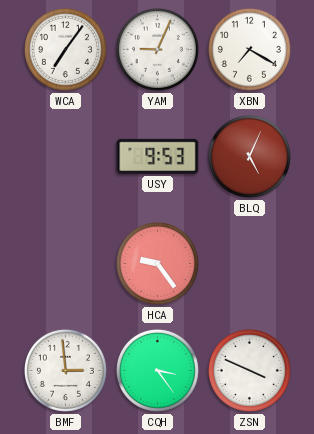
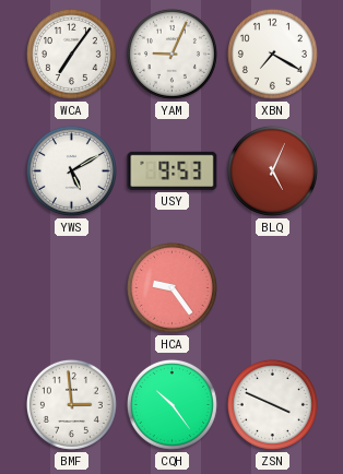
YWS: none -> 5:10
CQH: 3:24 -> 10:24
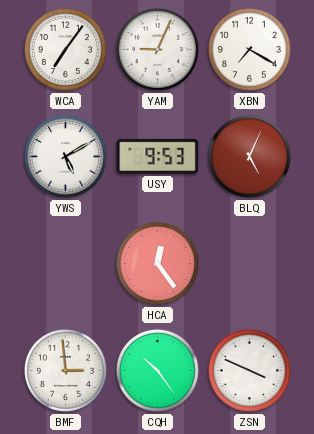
HCA: 9:24 -> 12:24
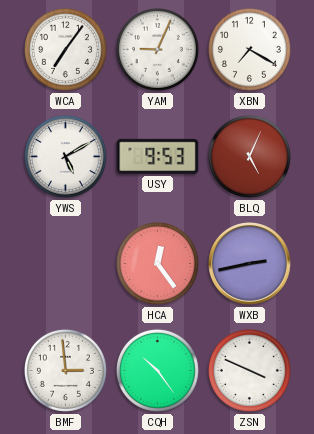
WXB: none -> 2:43
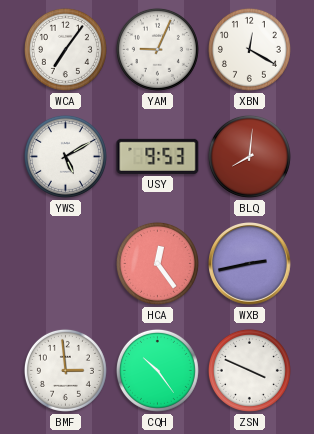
XBN: 7:20 -> 12:20
BLQ: 5:04 -> 8:01
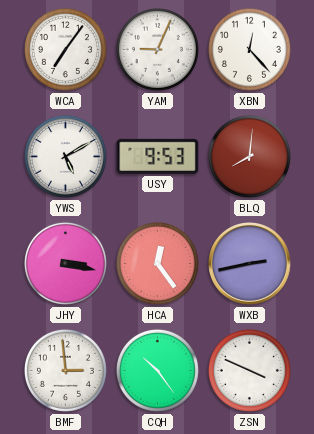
XBN: 12:20 -> 12:23
JHY: none -> 3:17
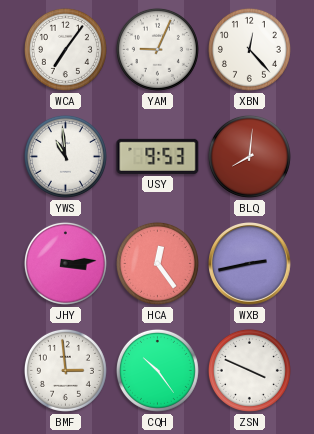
YWS: 5:10 -> 10:59
JHY: 3:17 -> 3:14
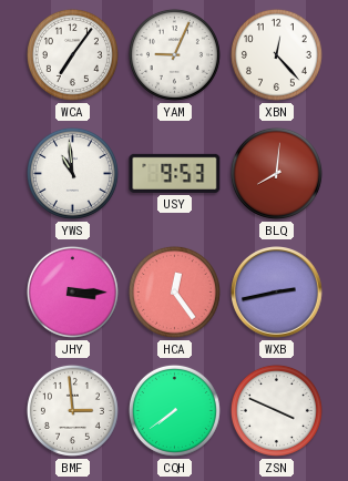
JHY: 3:14 -> 3:15
CQH: 10:24 -> 7:39
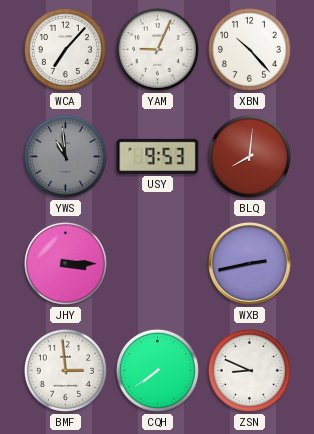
WCA: 7:06 -> 7:07
XBN: 12:23 -> 10:23
YWS dial: white -> grey
HCA: 12:24 -> none
ZSN: 3:49 -> 8:49
